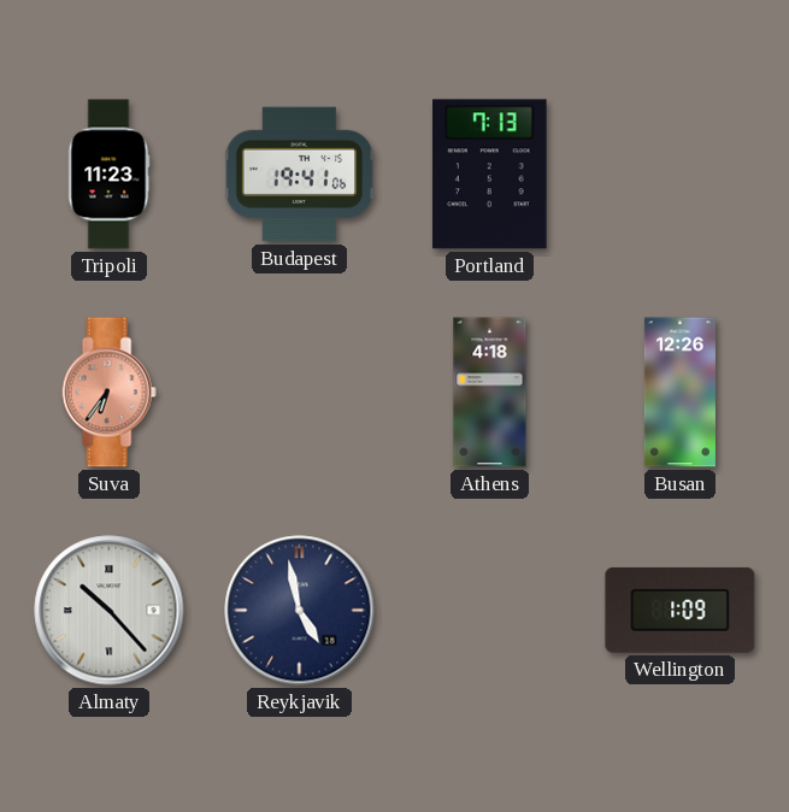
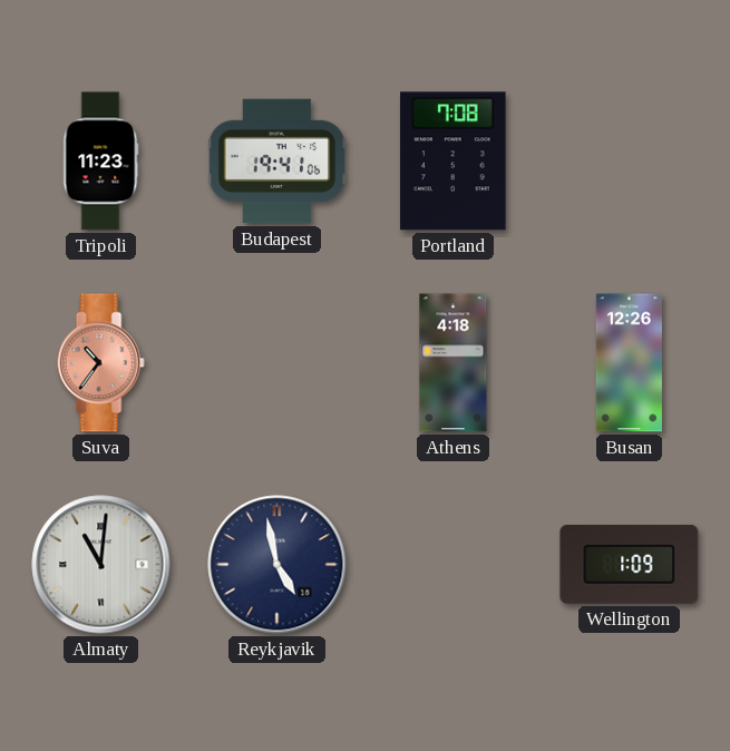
Portland: 7:13 -> 7:08
Suva: 6:36 -> 10:36
Almaty: 10:23 -> 11:01
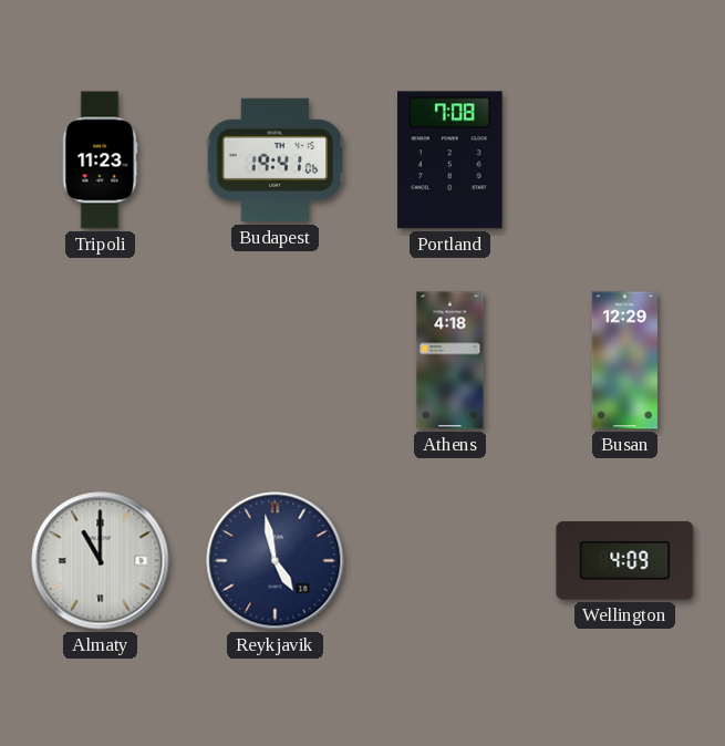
Suva: 10:36 -> none
Busan: 12:26 -> 12:29
Almaty: 11:01 -> 11:00
Wellington: 1:09 -> 4:09
